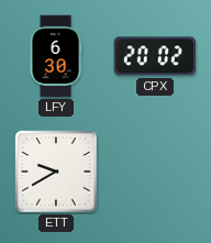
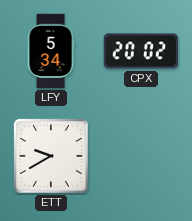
LFY: 6:30 -> 5:34
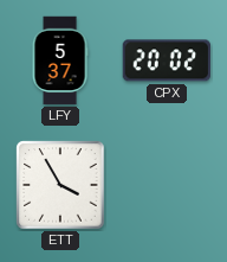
LFY: 5:34 -> 5:37
ETT: 9:40 -> 3:55
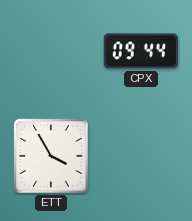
LFY: 5:37 -> none
CPX: 20:02 -> 09:44
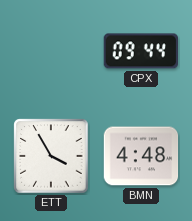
BMN: none -> 4:48
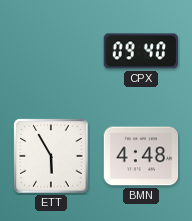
CPX: 09:44 -> 09:40
ETT: 3:55 -> 5:55
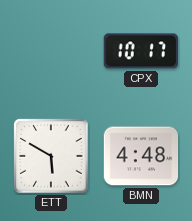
CPX: 09:40 -> 10:17
ETT: 5:55 -> 5:50
